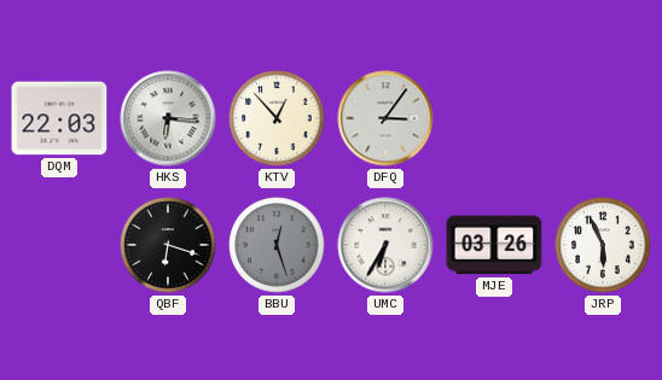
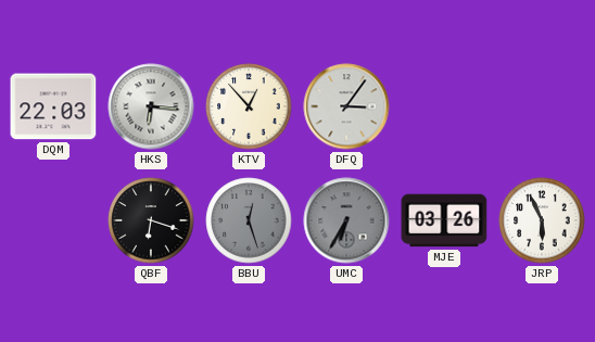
UMC dial: white -> grey
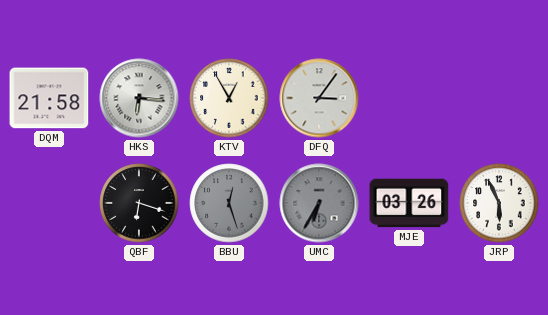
DQM: 22:03 -> 21:58
KTV: 12:53 -> 12:55
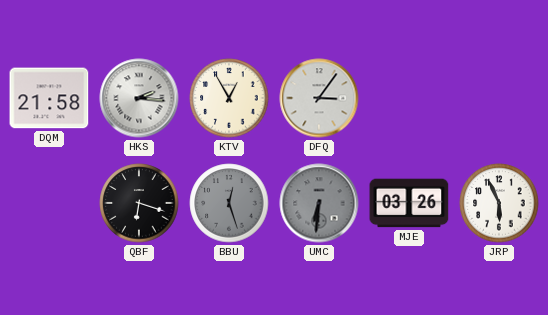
HKS: 6:16 -> 2:16
UMC: 6:35 -> 6:31
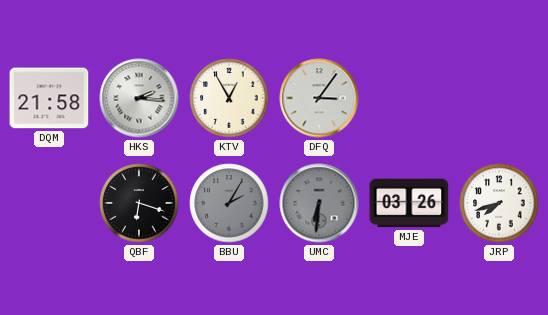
BBU: 12:27 -> 2:05
JRP: 5:56 -> 7:42
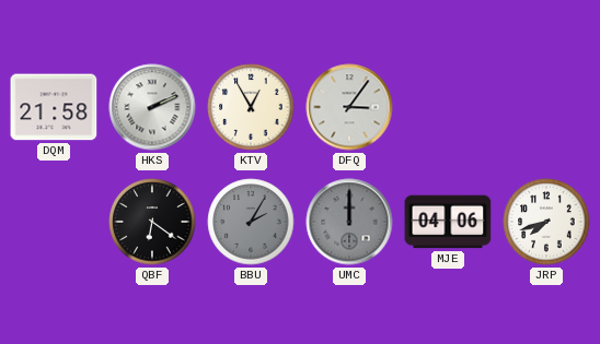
HKS: 2:16 -> 2:11
QBF: 6:18 -> 6:21
UMC: 6:31 -> 12:00
MJE: 03:26 -> 04:06
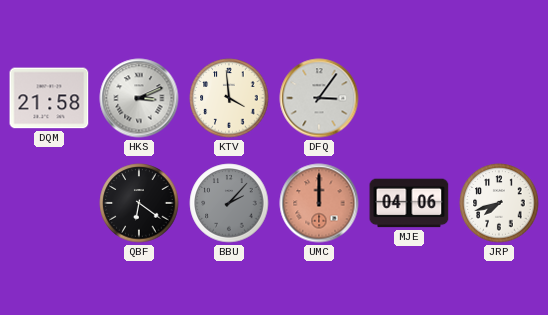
HKS: 2:11 -> 3:11
KTV: 12:55 -> 3:59
BBU: 2:05 -> 2:07
UMC dial: grey -> salmon
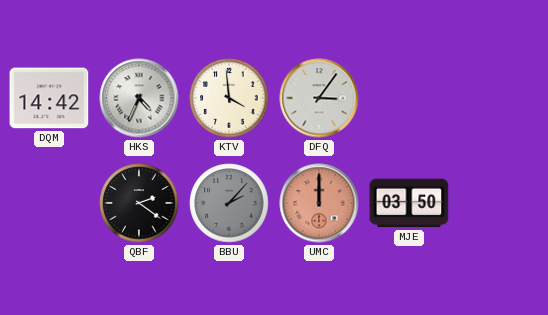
DQM: 21:58 -> 14:42
HKS: 3:11 -> 4:34
QBF: 6:21 -> 2:21
MJE: 04:06 -> 03:50
JRP: 7:42 -> none
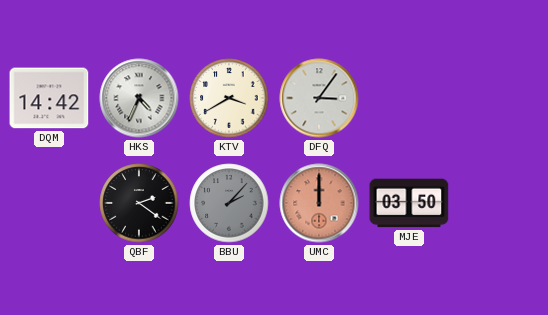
KTV: 3:59 -> 3:40
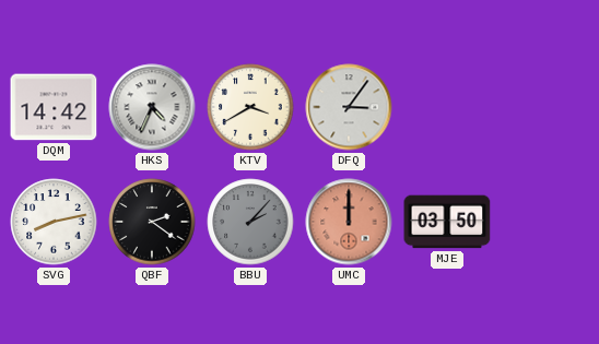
SVG: none -> 8:13
